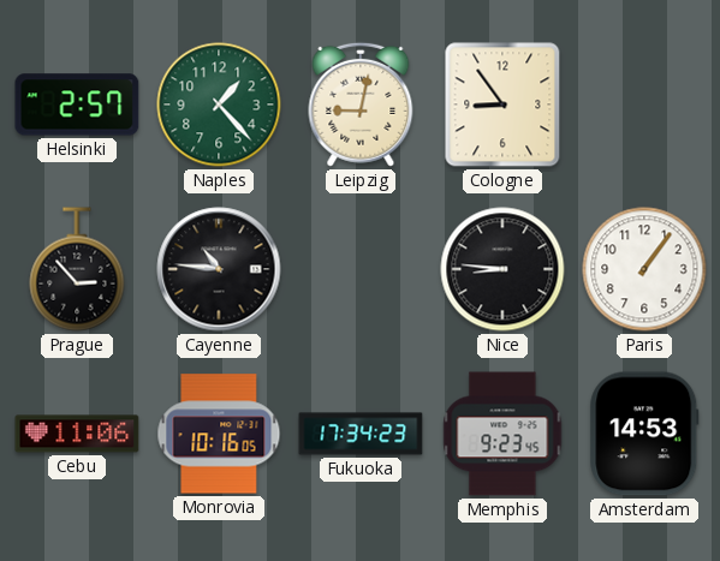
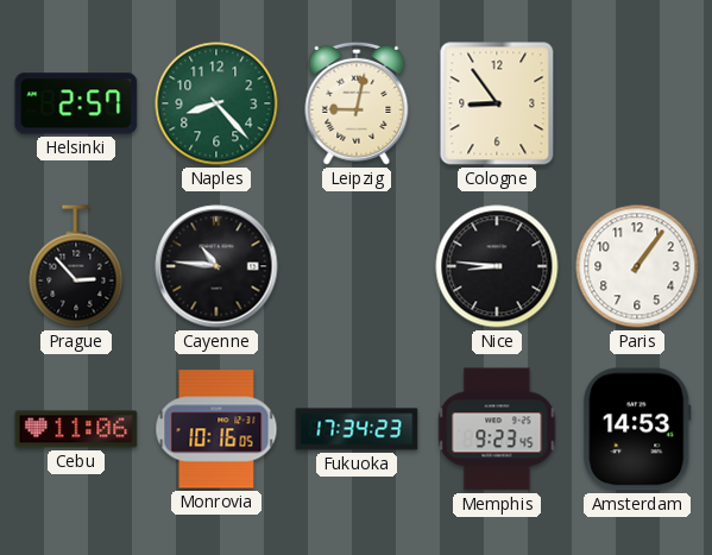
Naples: 1:23 -> 8:23
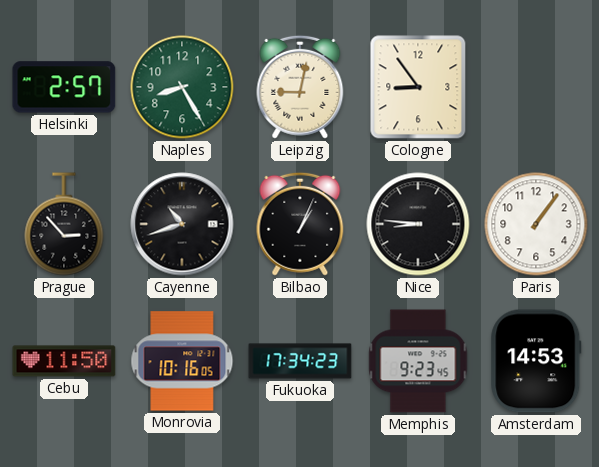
Naples: 8:23 -> 8:25
Cayenne: 10:46 -> 10:42
Bilbao: none -> 1:04
Cebu: 11:06 -> 11:50
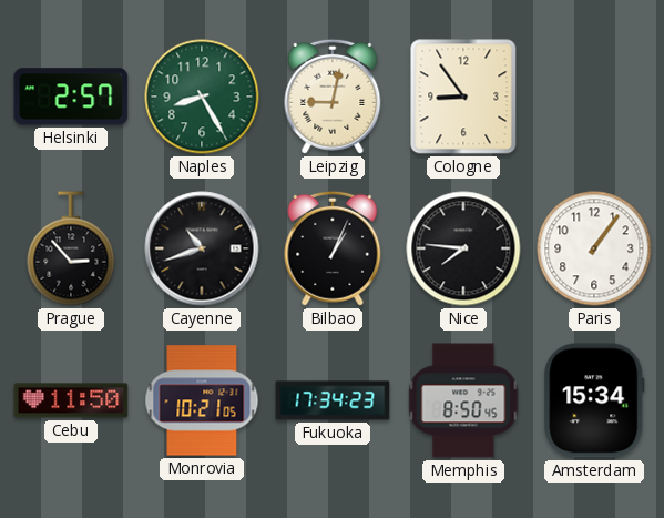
Nice: 8:46 -> 7:46
Monrovia: 10:16 -> 10:21
Memphis: 9:23 -> 8:50
Amsterdam: 14:53 -> 15:34
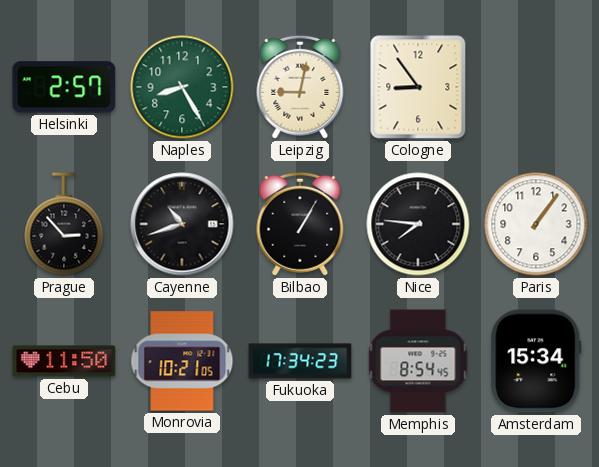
Bilbao: 1:04 -> 1:05
Memphis: 8:50 -> 8:54
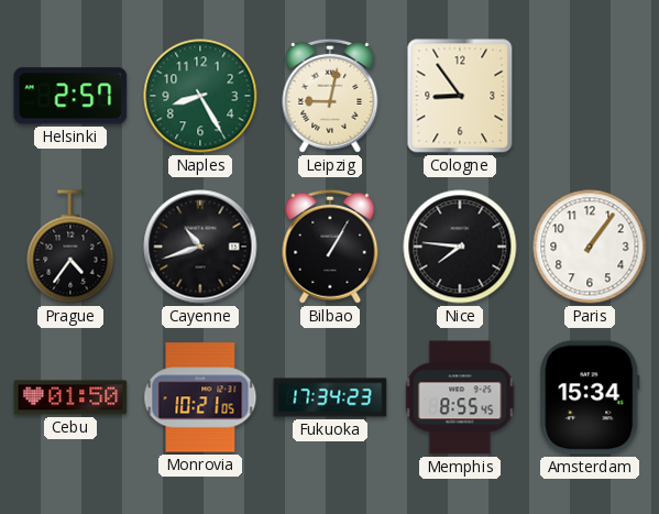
Prague: 2:53 -> 4:36
Cebu: 11:50 -> 01:50
Memphis: 8:54 -> 8:55
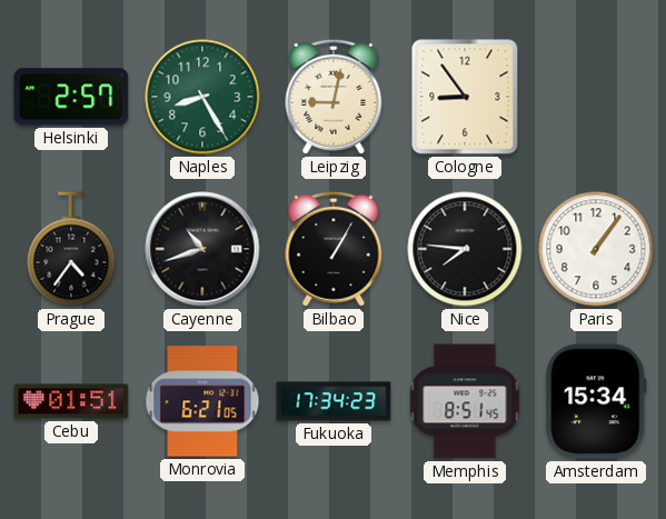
Cebu: 01:50 -> 01:51
Monrovia: 10:21 -> 6:21
Memphis: 8:55 -> 8:51
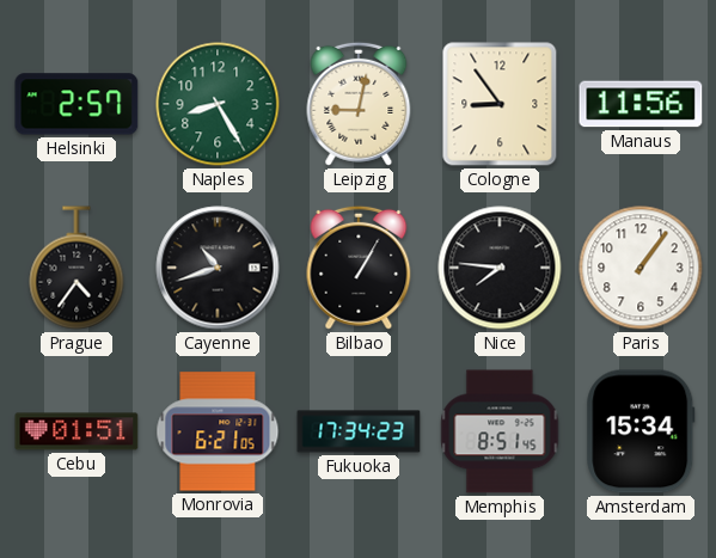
Manaus: none -> 11:56
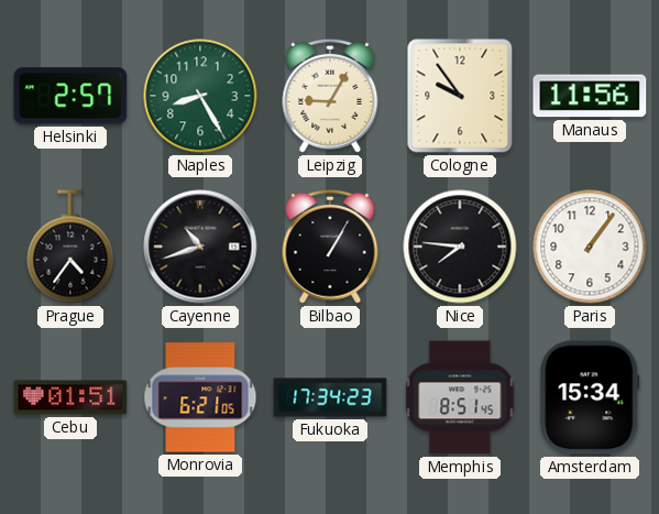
Leipzig: 9:02 -> 9:05
Cologne: 8:54 -> 9:54
